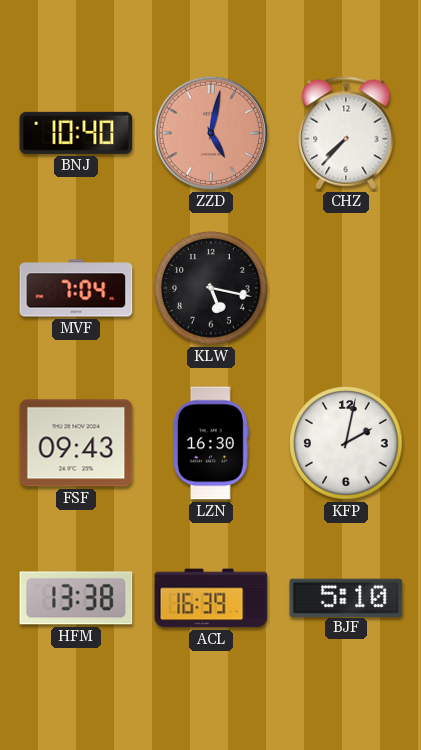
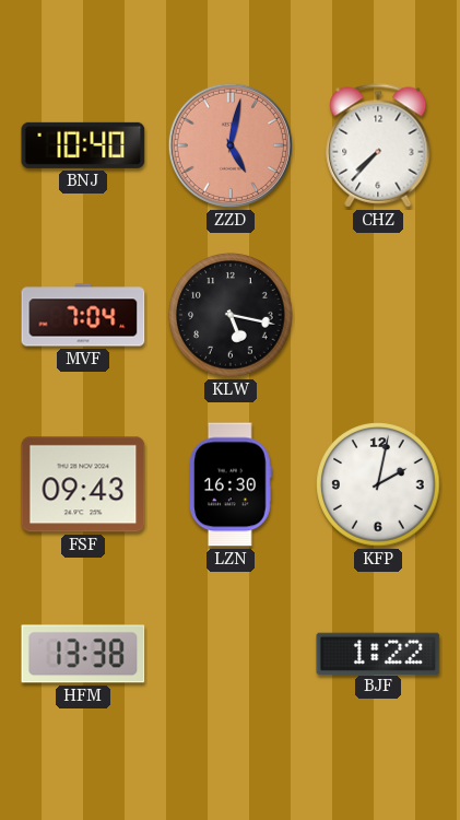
ACL: 16:39 -> none
BJF: 5:10 -> 1:22
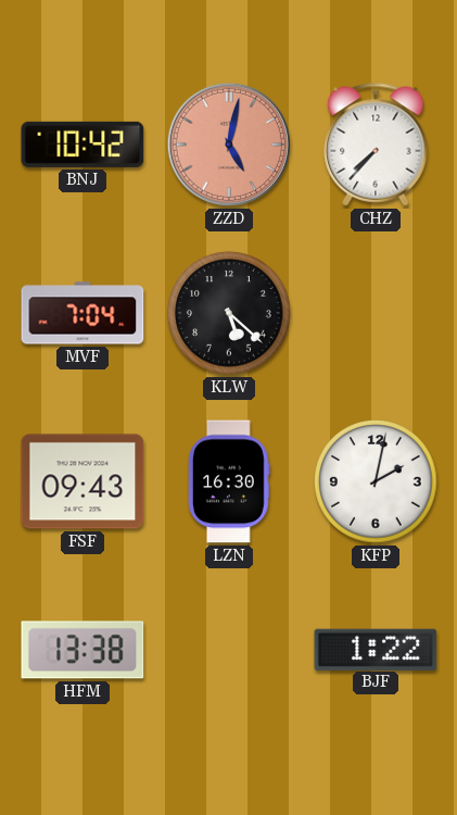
BNJ: 10:40 -> 10:42
KLW: 5:17 -> 5:22
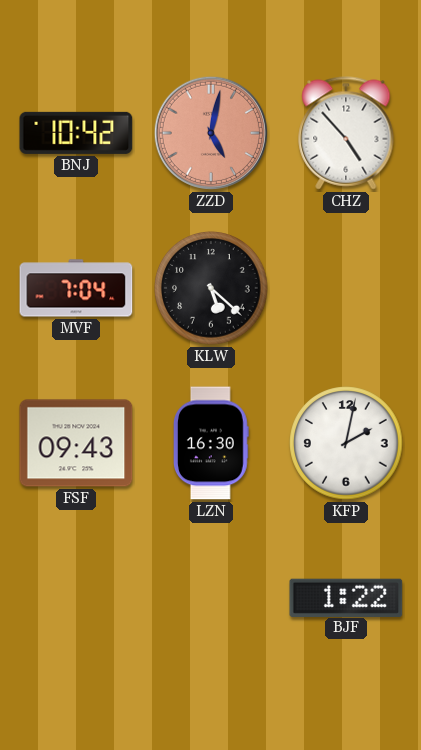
CHZ: 7:37 -> 4:53
HFM: 13:38 -> none
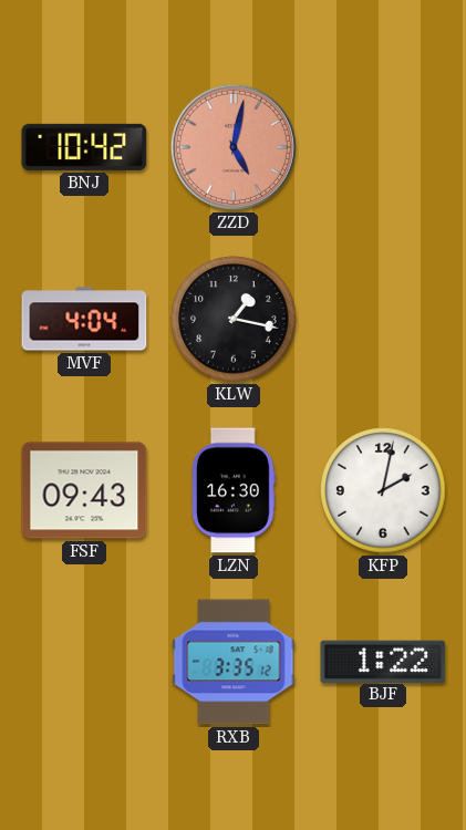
CHZ: 4:53 -> none
MVF: 7:04 -> 4:04
KLW: 5:22 -> 1:17
RXB: none -> 3:35
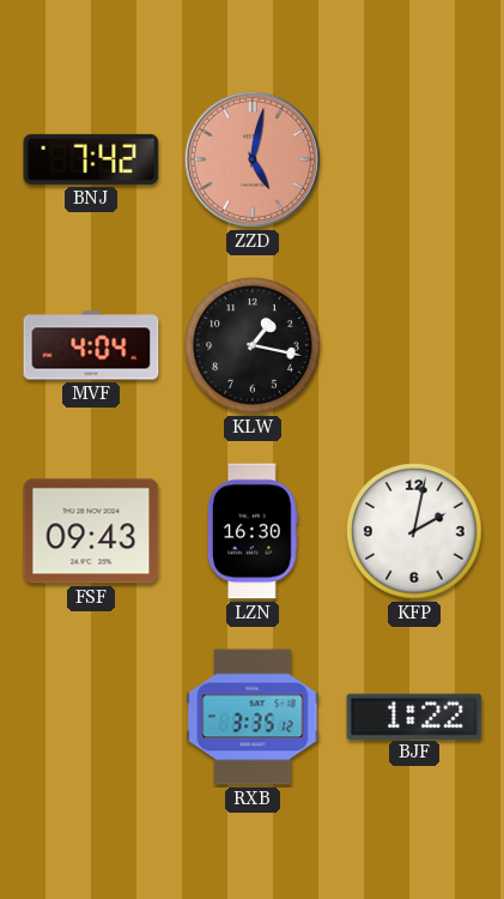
BNJ: 10:42 -> 7:42
